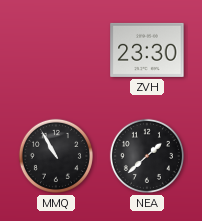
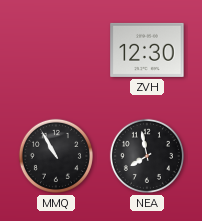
ZVH: 23:30 -> 12:30
NEA: 1:38 -> 7:58
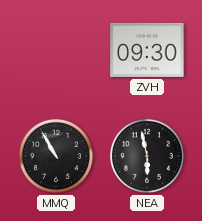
ZVH: 12:30 -> 09:30
NEA: 7:58 -> 5:58
